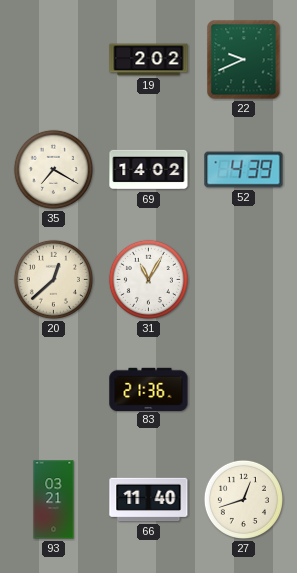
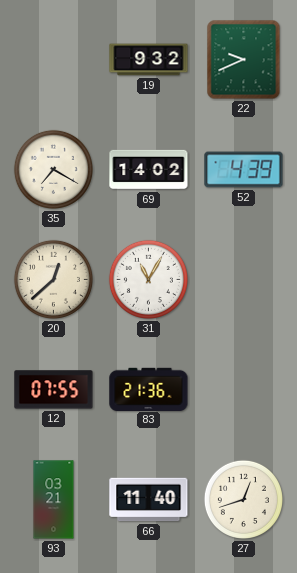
19: 2:02 -> 9:32
12: none -> 07:55
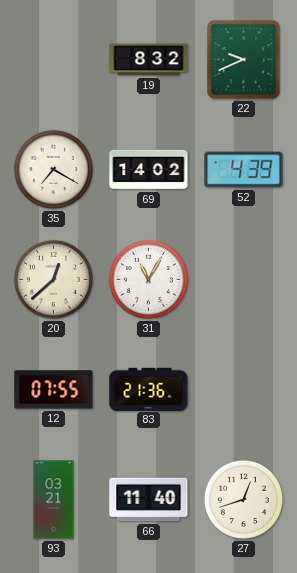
19: 9:32 -> 8:32
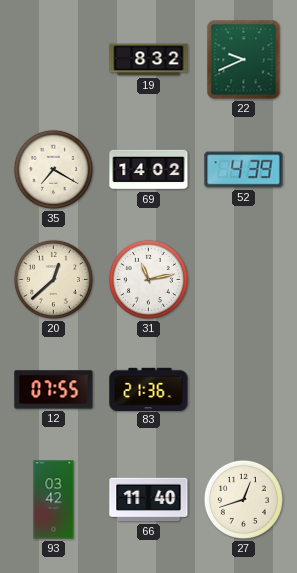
31: 11:05 -> 11:13
93: 03:21 -> 03:42
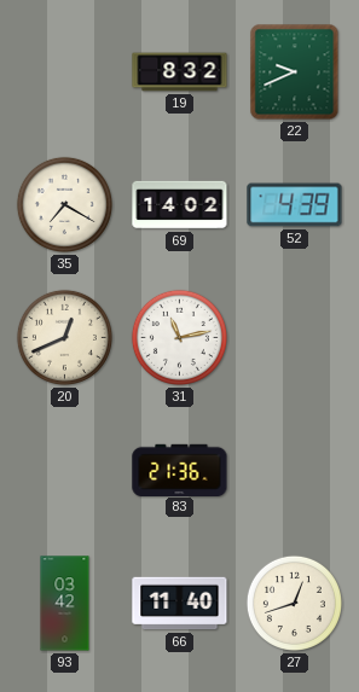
20: 12:38 -> 12:41
12: 07:55 -> none
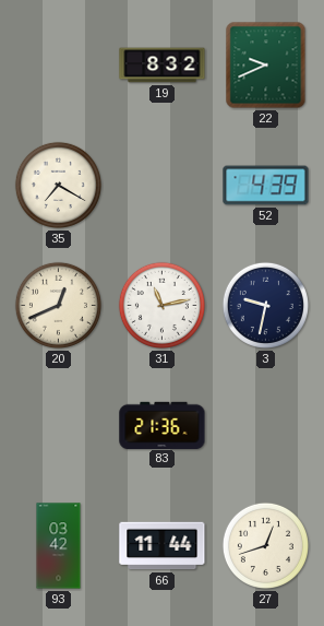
69: 14:02 -> none
3: none -> 9:32
66: 11:40 -> 11:44
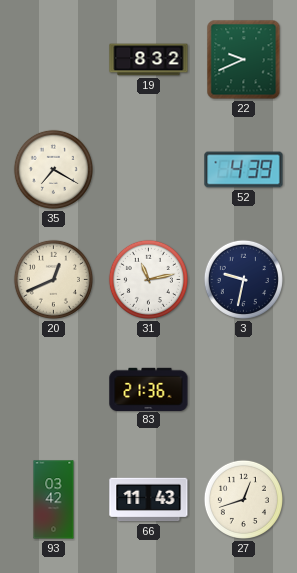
66: 11:44 -> 11:43
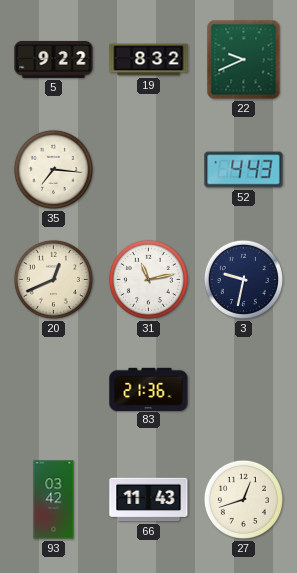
5: none -> 9:22
35: 7:20 -> 7:16
52: 4:39 -> 4:43
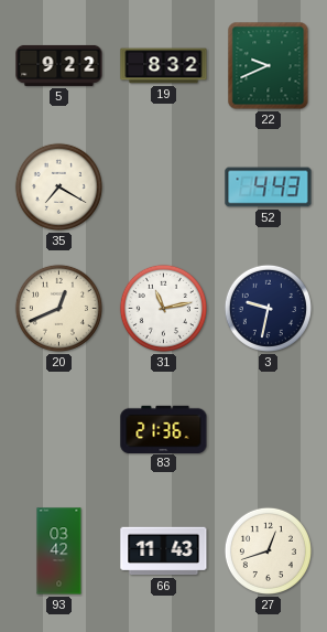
35: 7:16 -> 7:20
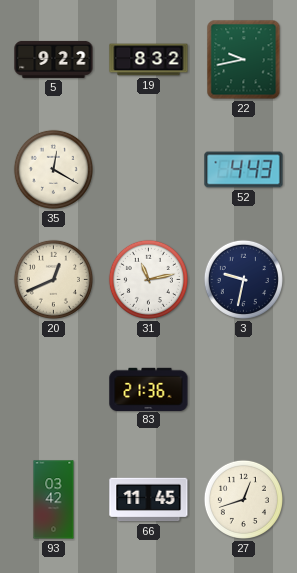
22: 9:41 -> 9:43
35: 7:20 -> 12:20
66: 11:43 -> 11:45
